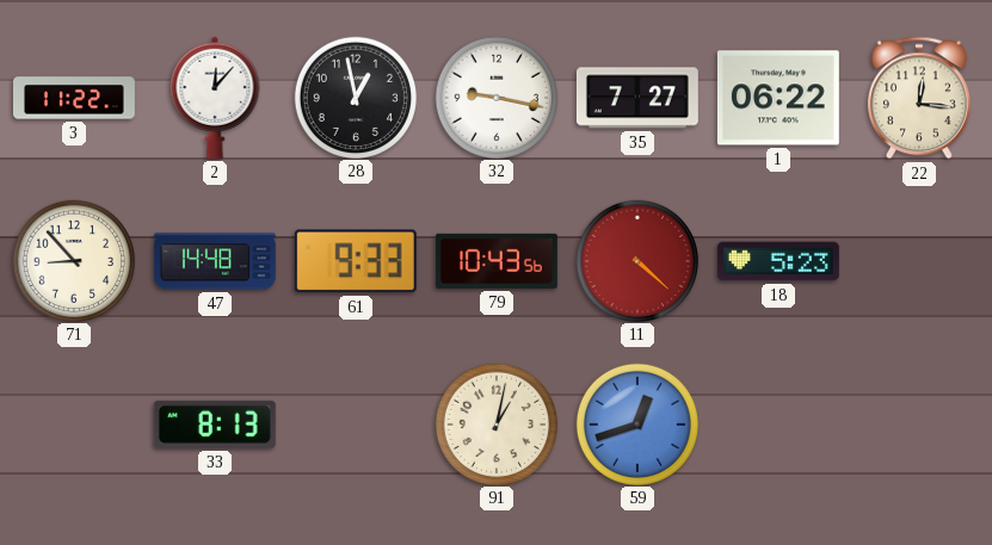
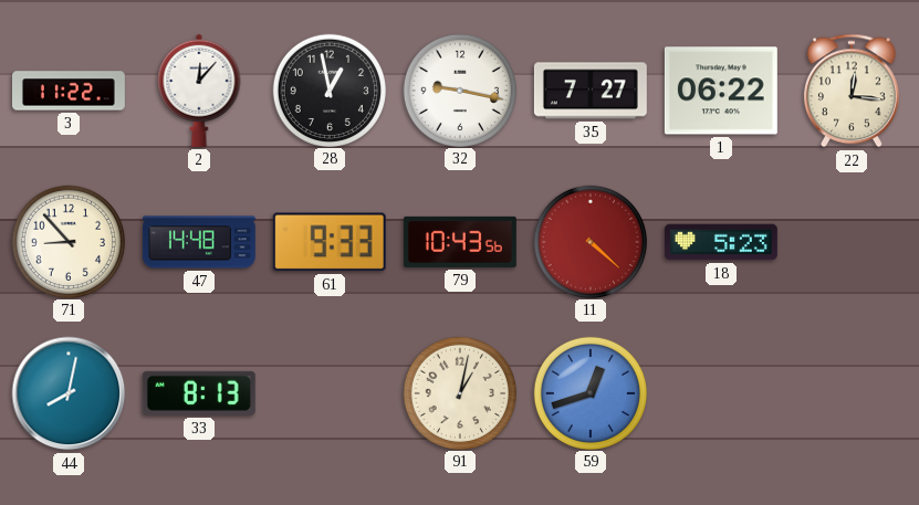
44: none -> 8:02
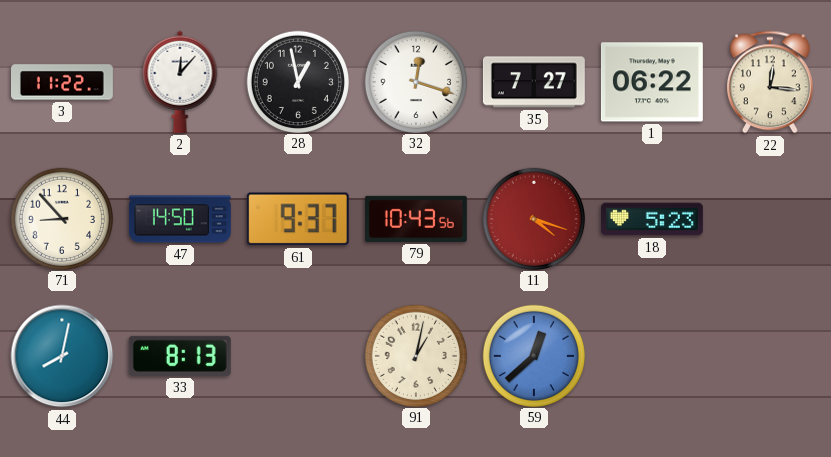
32: 9:17 -> 12:18
47: 14:48 -> 14:50
61: 9:33 -> 9:37
11: 4:22 -> 4:18
59: 12:42 -> 12:38
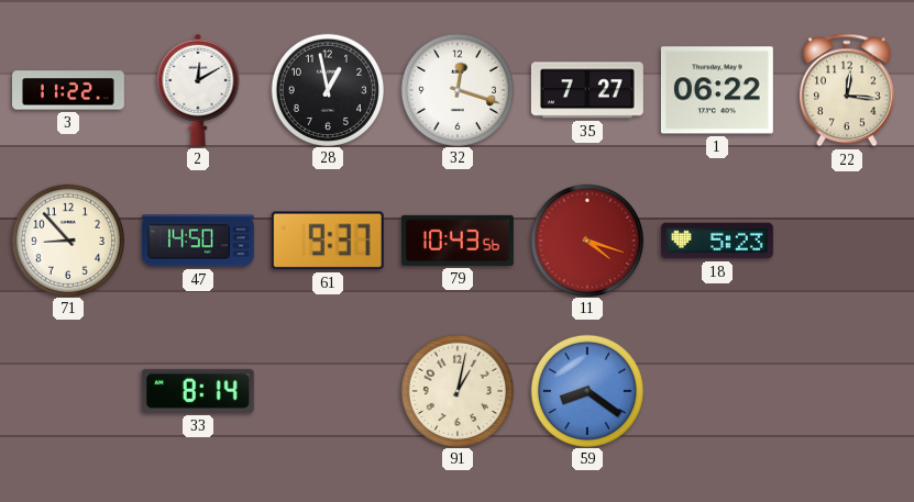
2: 12:07 -> 12:10
44: 8:02 -> none
33: 8:13 -> 8:14
59: 12:38 -> 8:21
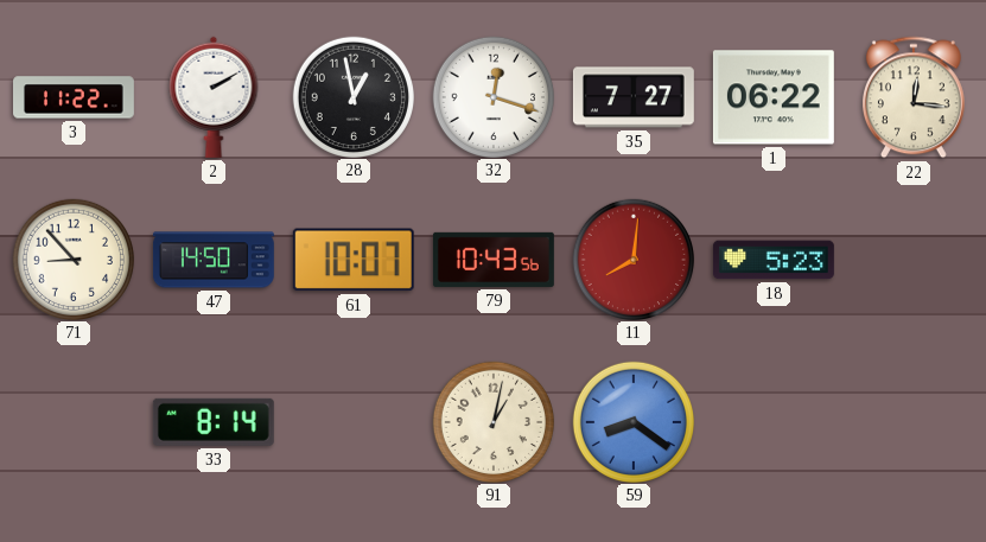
2: 12:10 -> 2:10
61: 9:37 -> 10:07
11: 4:18 -> 8:01
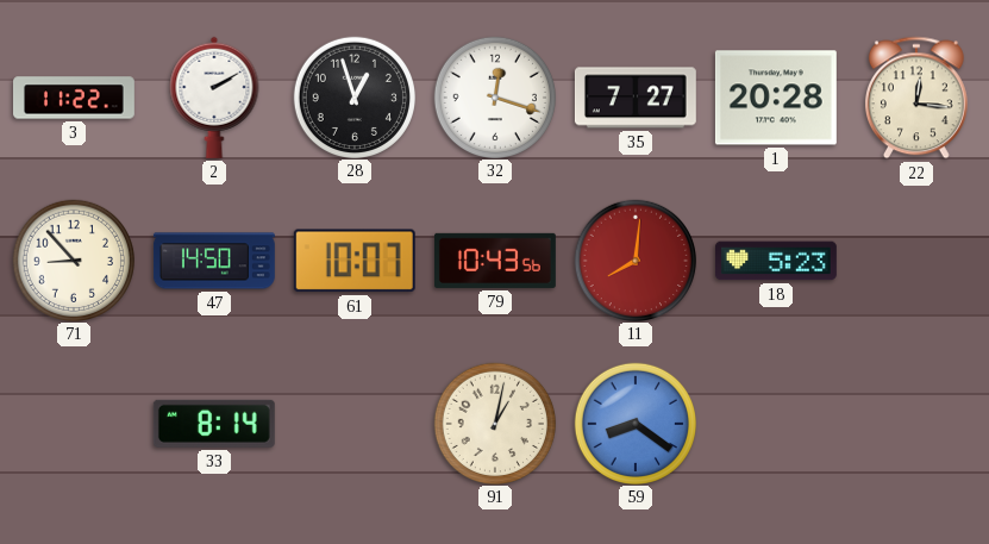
28: 12:58 -> 12:57
1: 06:22 -> 20:28
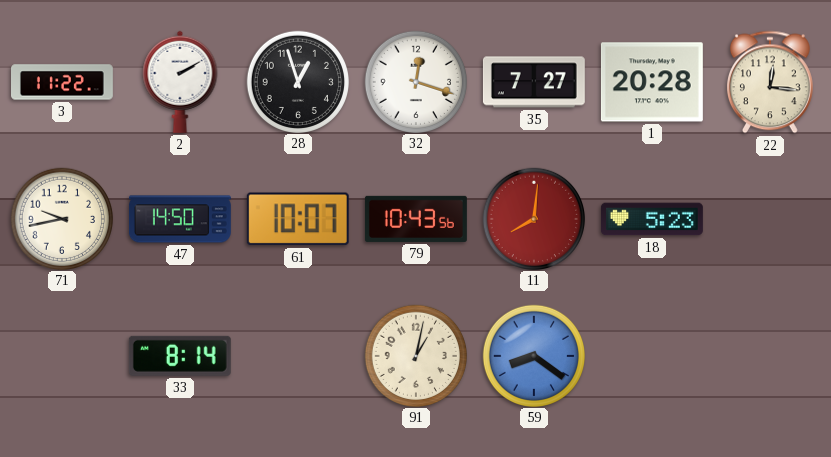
71: 8:53 -> 9:43
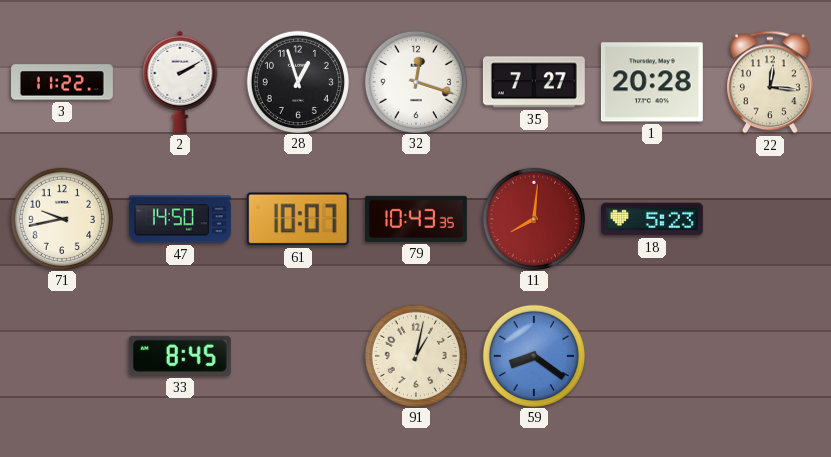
79: 10:43:56 -> 10:43:35
33: 8:14 -> 8:45
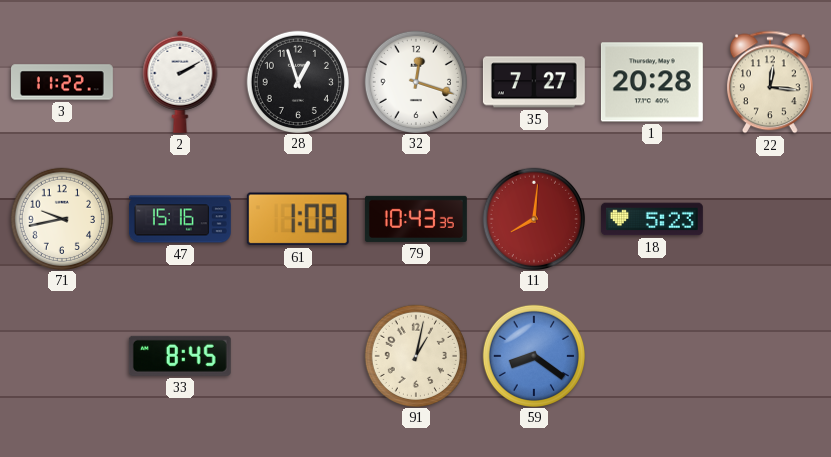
47: 14:50 -> 15:16
61: 10:07 -> 1:08
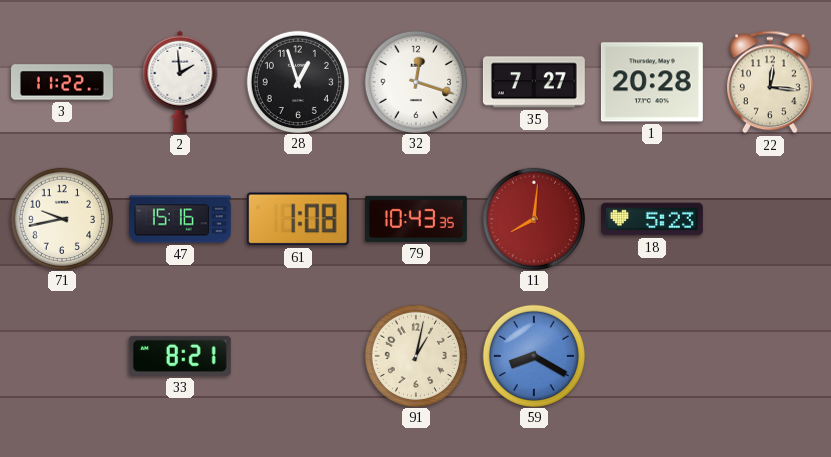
2: 2:10 -> 1:59
33: 8:45 -> 8:21
59: 8:21 -> 8:20
